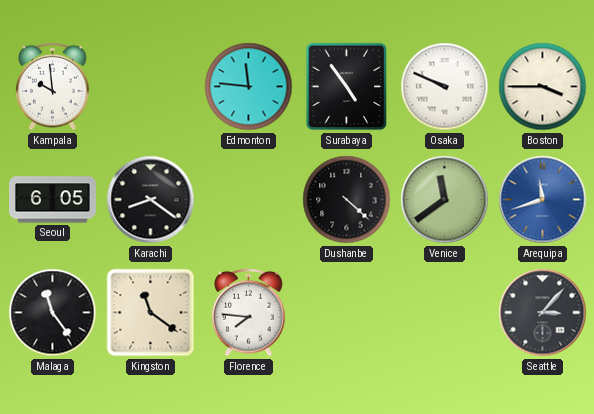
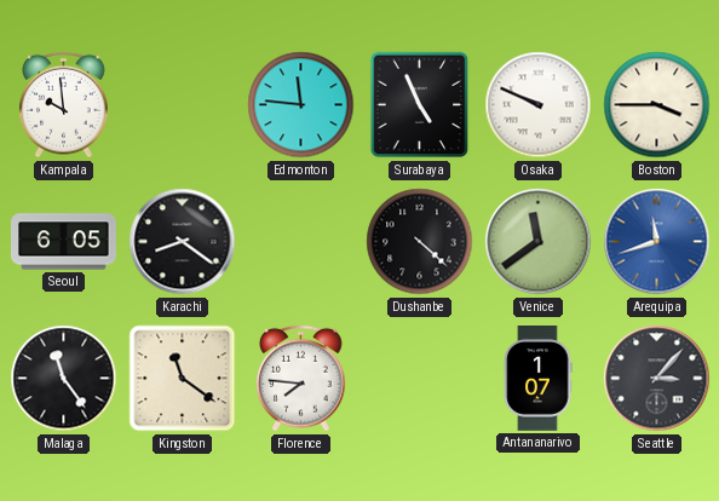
Surabaya: 4:54 -> 4:56
Antananarivo: none -> 1:07
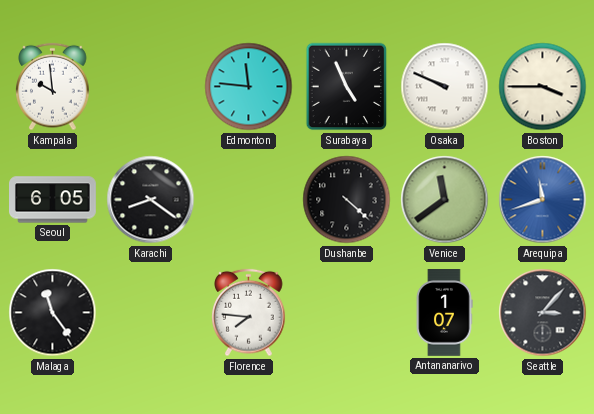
Kingston: 11:21 -> none
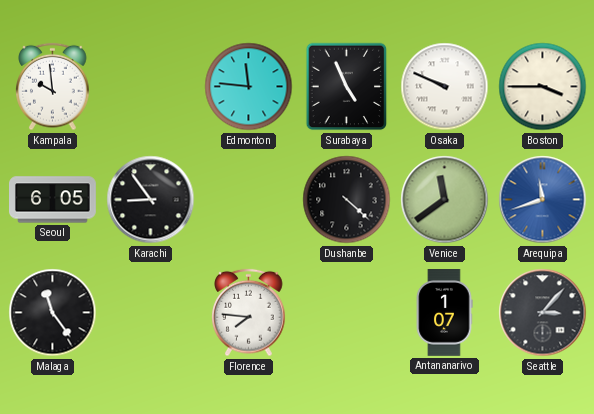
Karachi: 8:21 -> 8:54
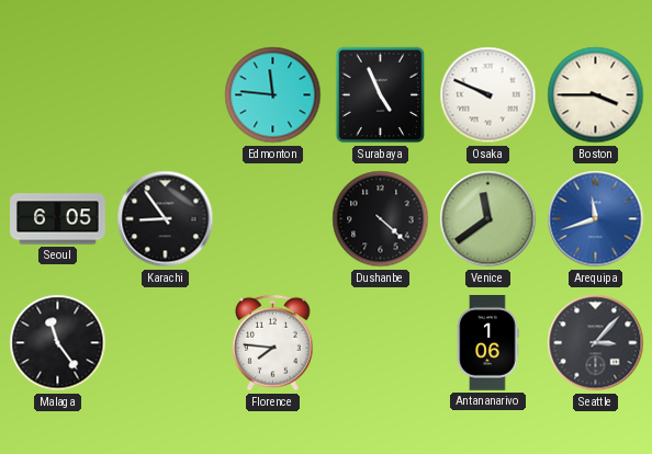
Kampala: 9:59 -> none
Antananarivo: 1:07 -> 1:06
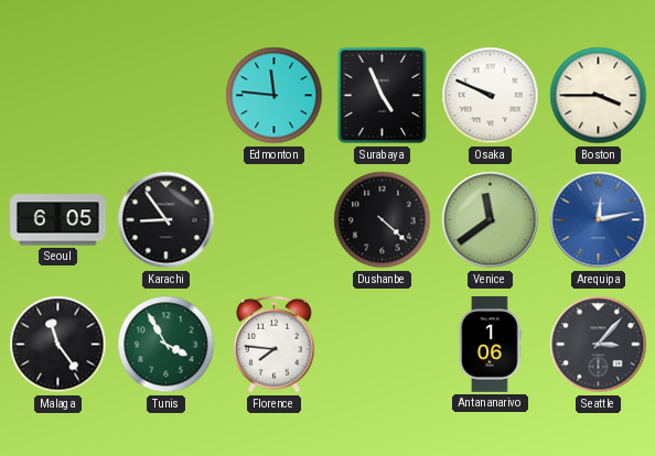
Arequipa: 11:42 -> 12:13
Tunis: none -> 3:55
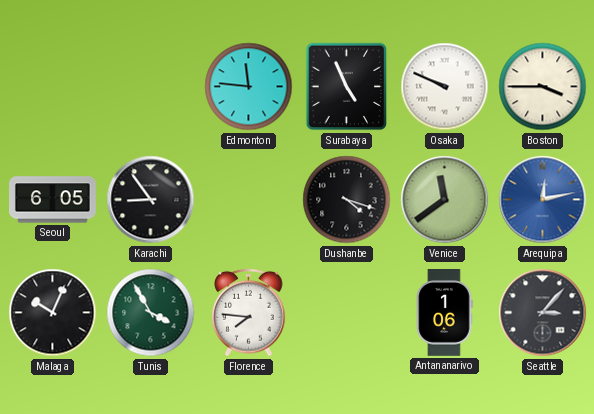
Dushanbe: 4:22 -> 4:18
Malaga: 11:24 -> 10:04
